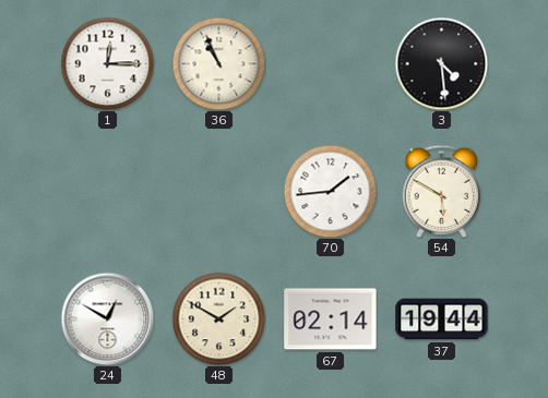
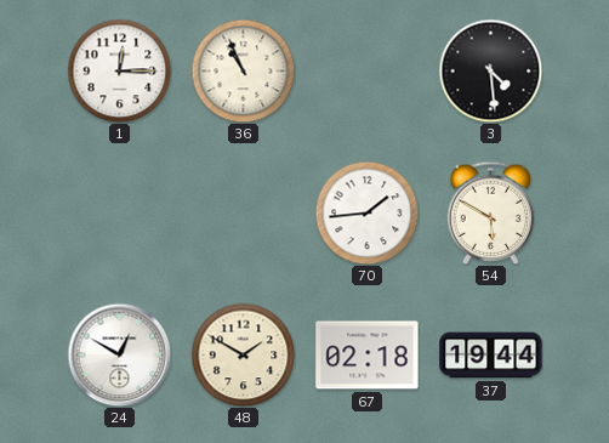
67: 02:14 -> 02:18
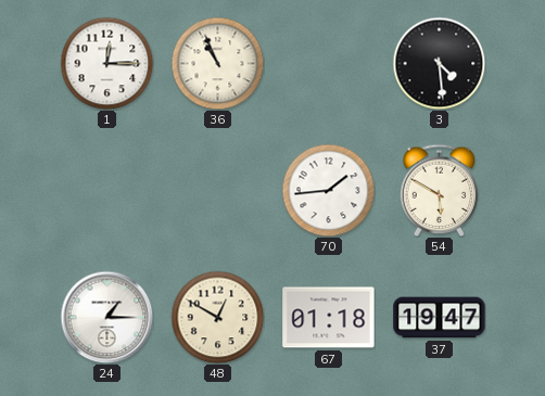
24: 12:50 -> 1:15
48: 1:50 -> 12:50
67: 02:18 -> 01:18
37: 19:44 -> 19:47
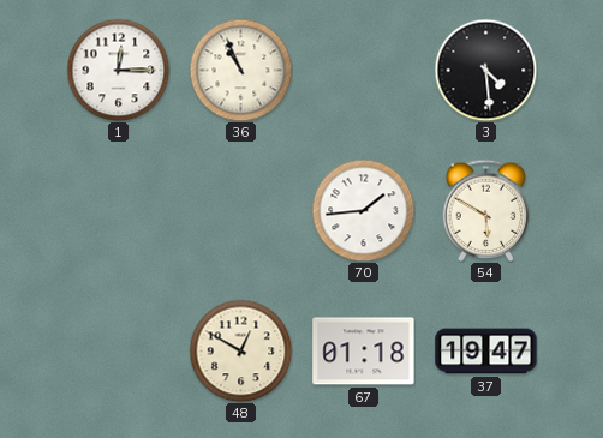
24: 1:15 -> none
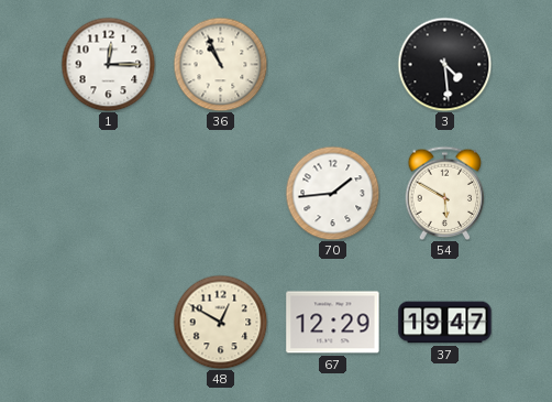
67: 01:18 -> 12:29
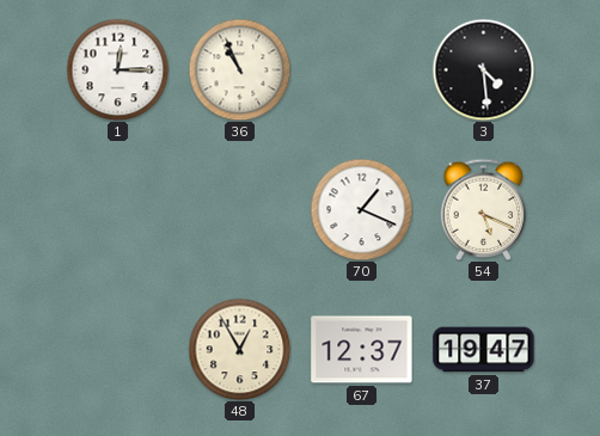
70: 1:44 -> 1:19
54: 5:50 -> 5:19
48: 12:50 -> 12:55
67: 12:29 -> 12:37
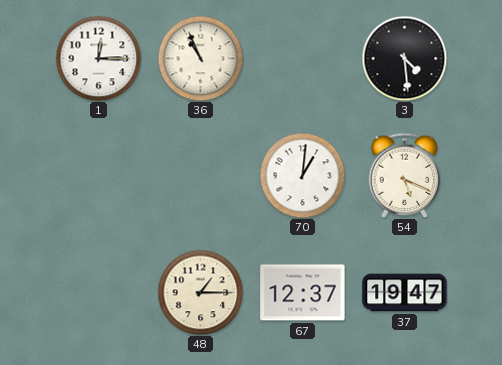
70: 1:19 -> 1:01
48: 12:55 -> 1:15
